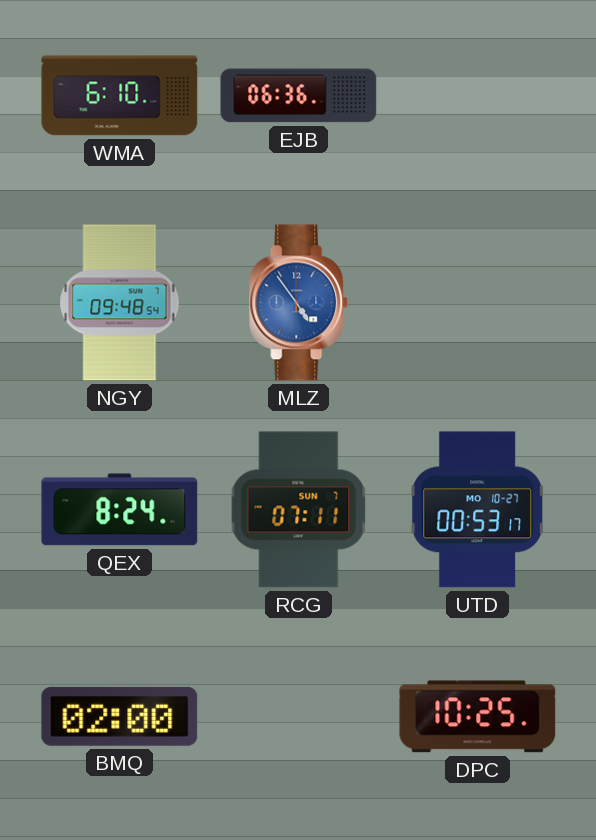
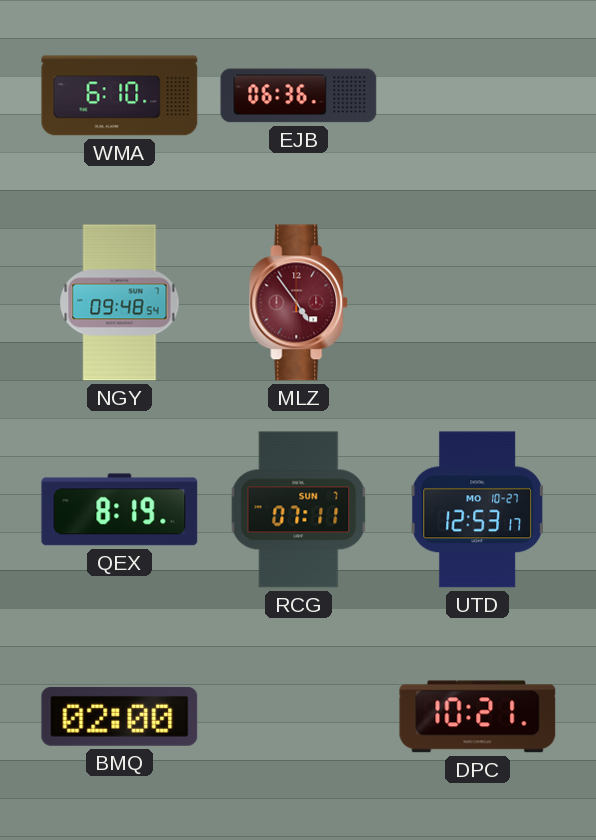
MLZ dial: blue -> burgundy
QEX: 8:24 -> 8:19
UTD: 00:53 -> 12:53
DPC: 10:25 -> 10:21
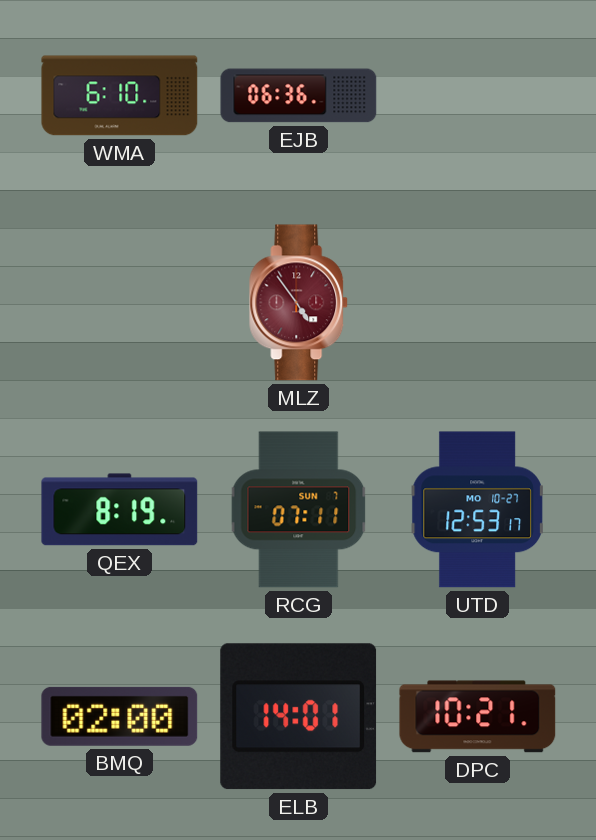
NGY: 09:48 -> none
ELB: none -> 14:01
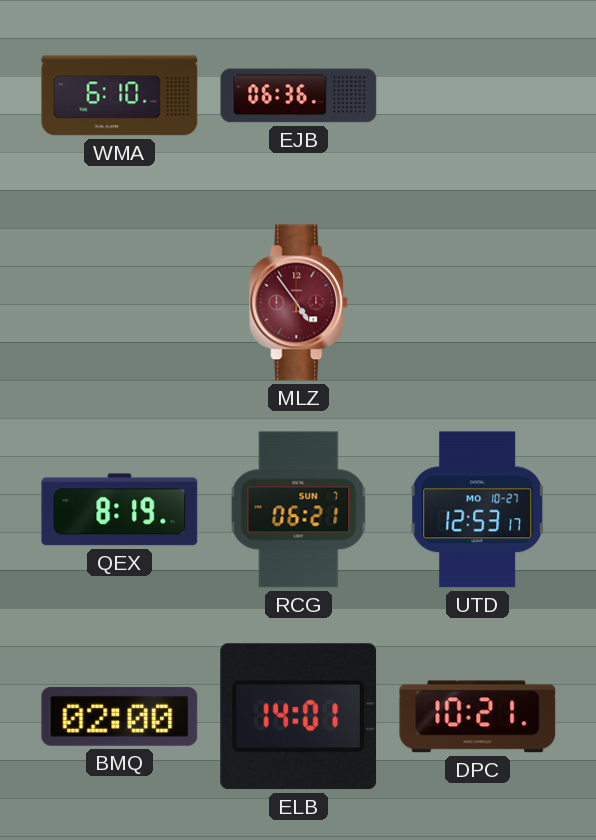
RCG: 07:11 -> 06:21
